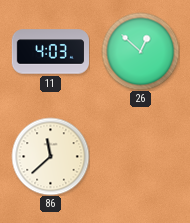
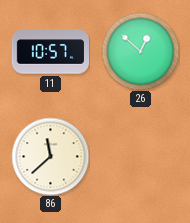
11: 4:03 -> 10:57
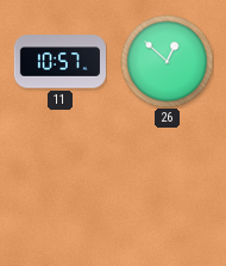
86: 11:38 -> none
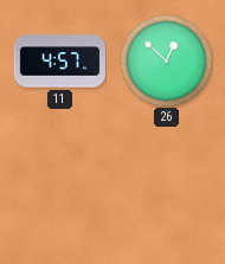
11: 10:57 -> 4:57
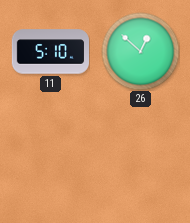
11: 4:57 -> 5:10
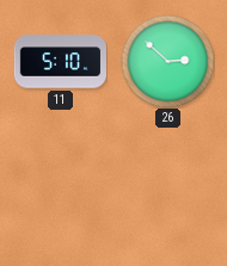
26: 12:52 -> 2:52
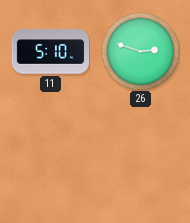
26: 2:52 -> 2:48
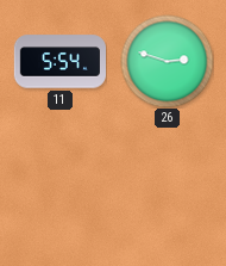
11: 5:10 -> 5:54
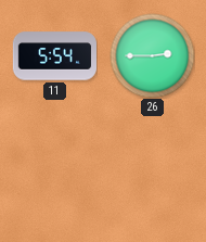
26: 2:48 -> 2:45
